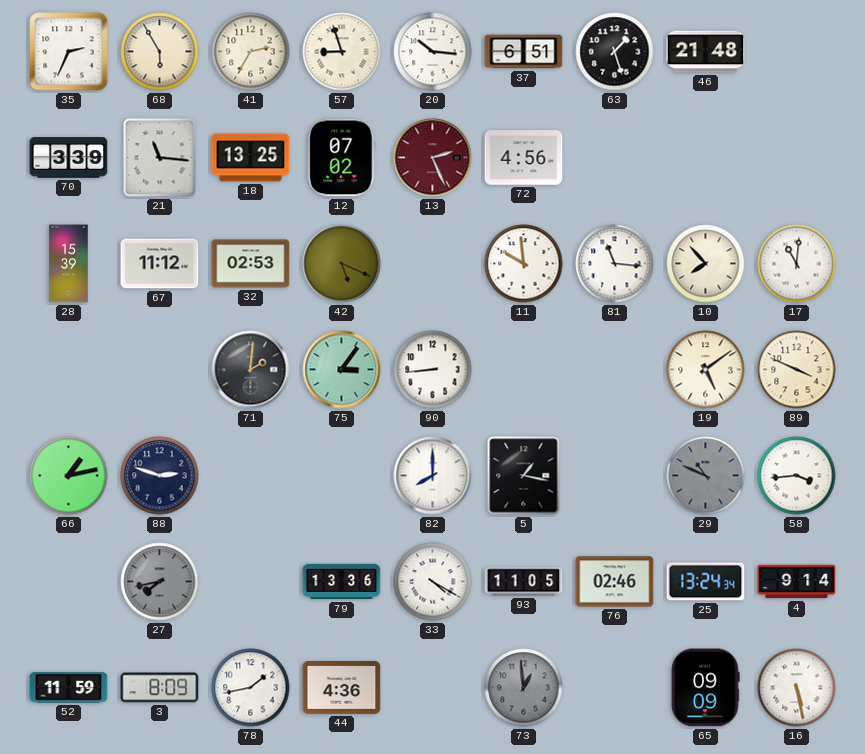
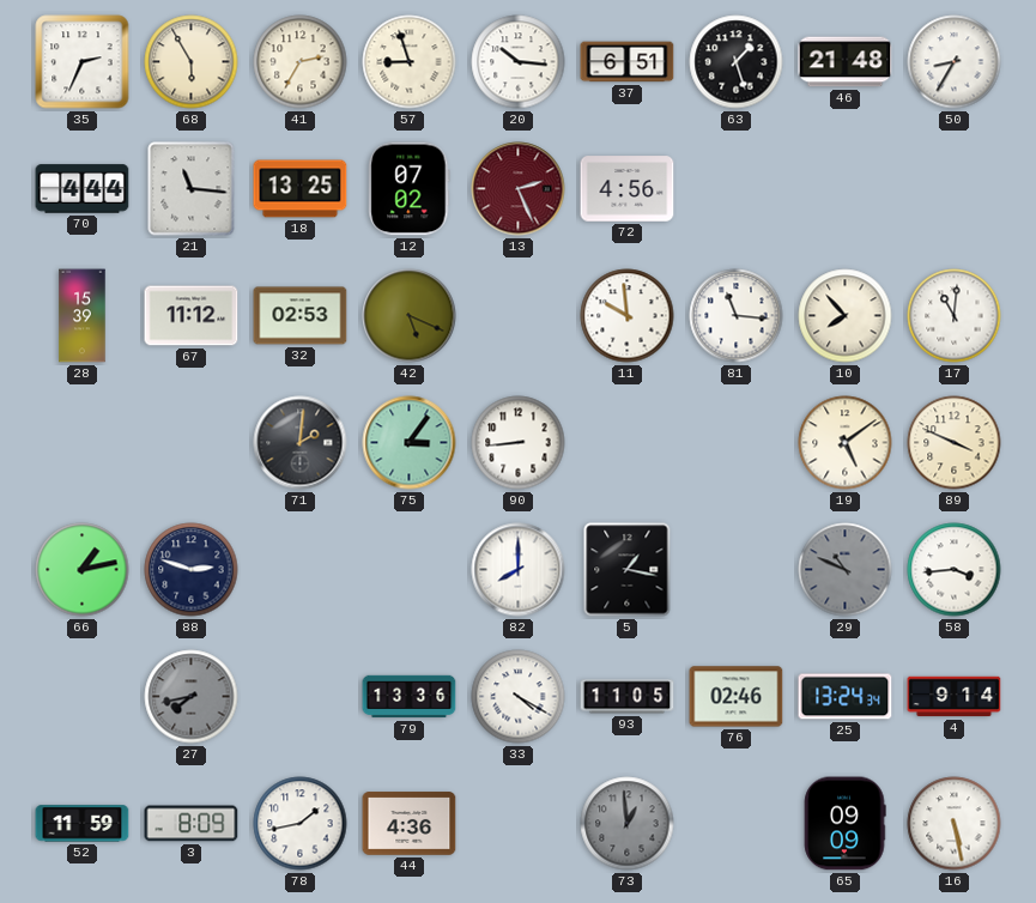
50: none -> 8:35
70: 3:39 -> 4:44
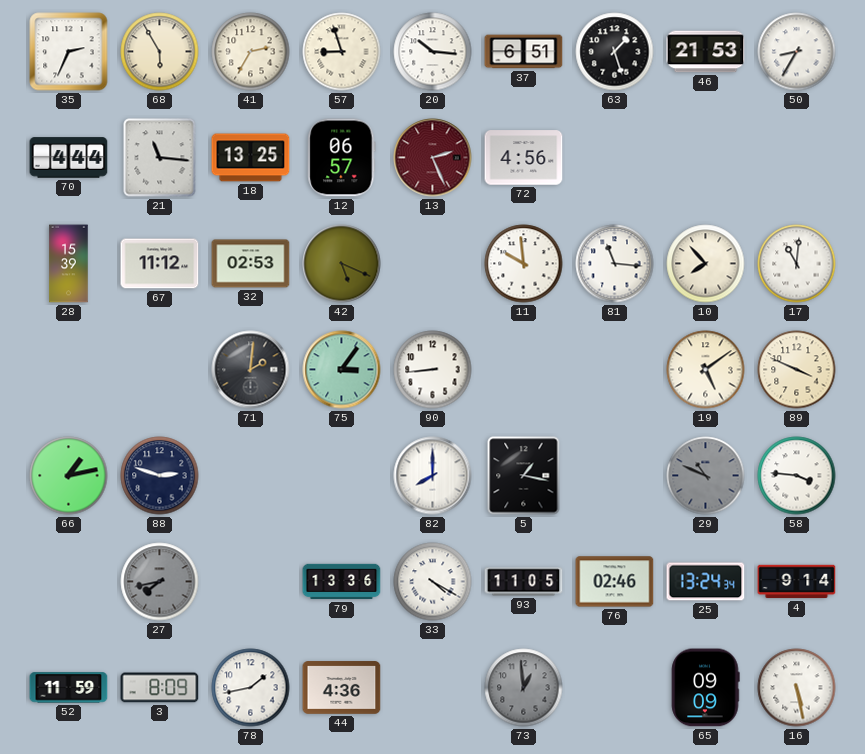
46: 21:48 -> 21:53
12: 07:02 -> 06:57
58: 3:44 -> 3:46
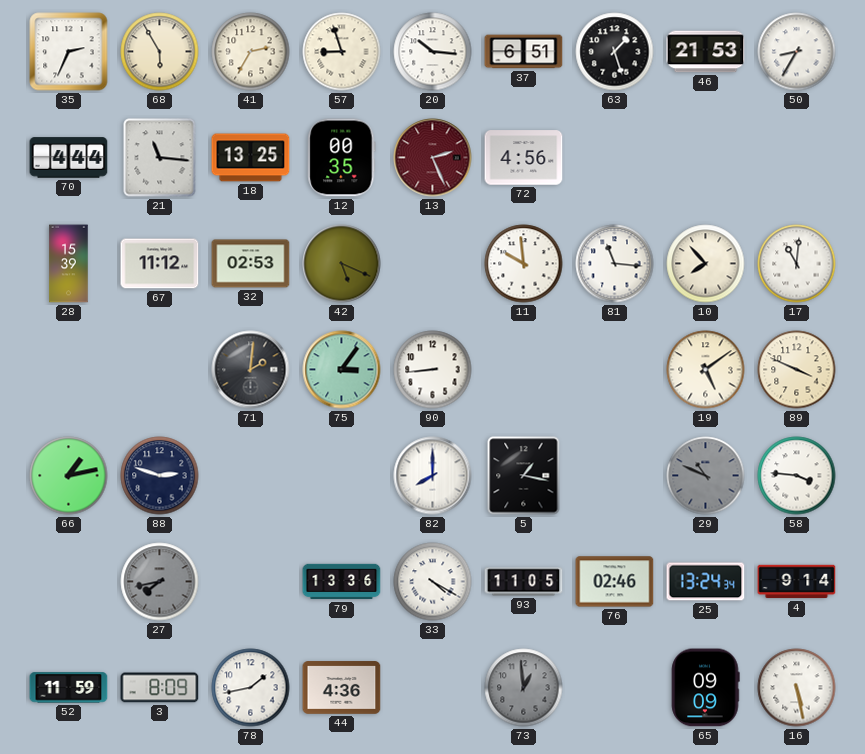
12: 06:57 -> 00:35
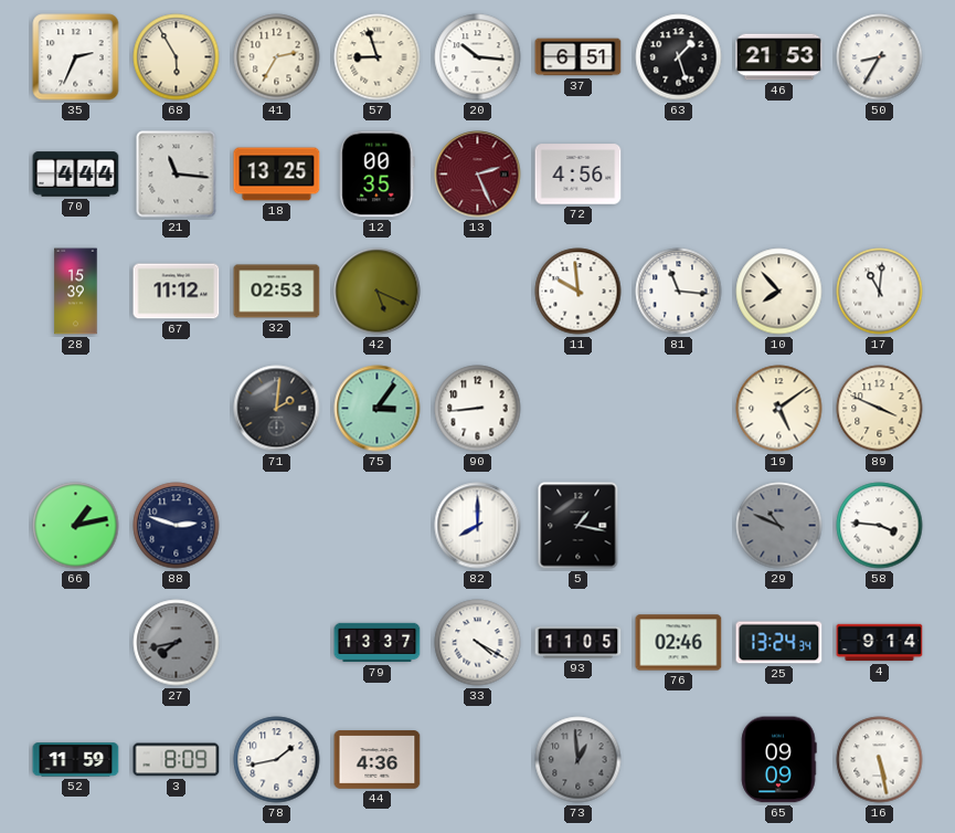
79: 13:36 -> 13:37
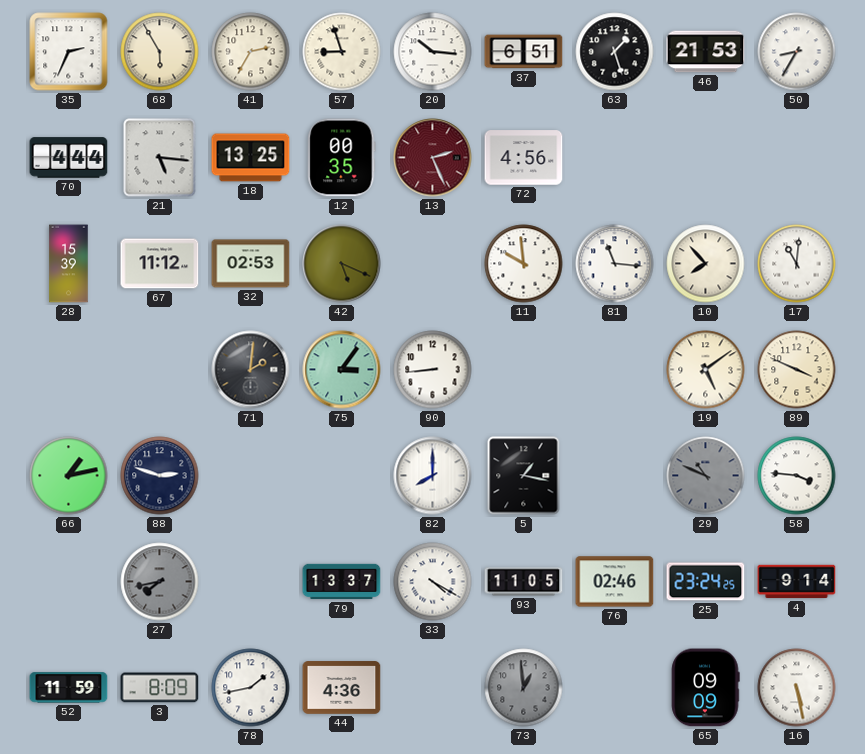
21: 11:16 -> 5:16
25: 13:24 -> 23:24
